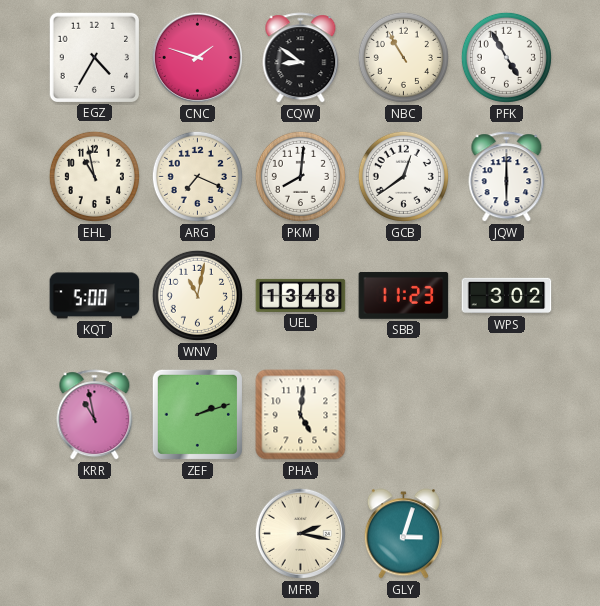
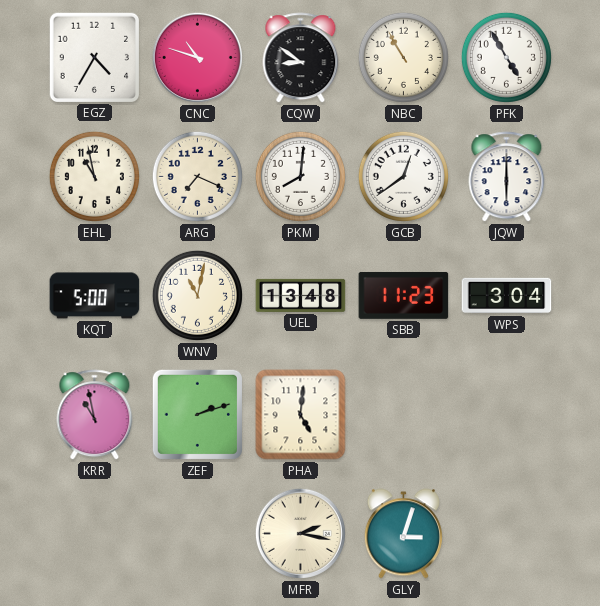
CNC: 1:48 -> 10:48
WPS: 3:02 -> 3:04
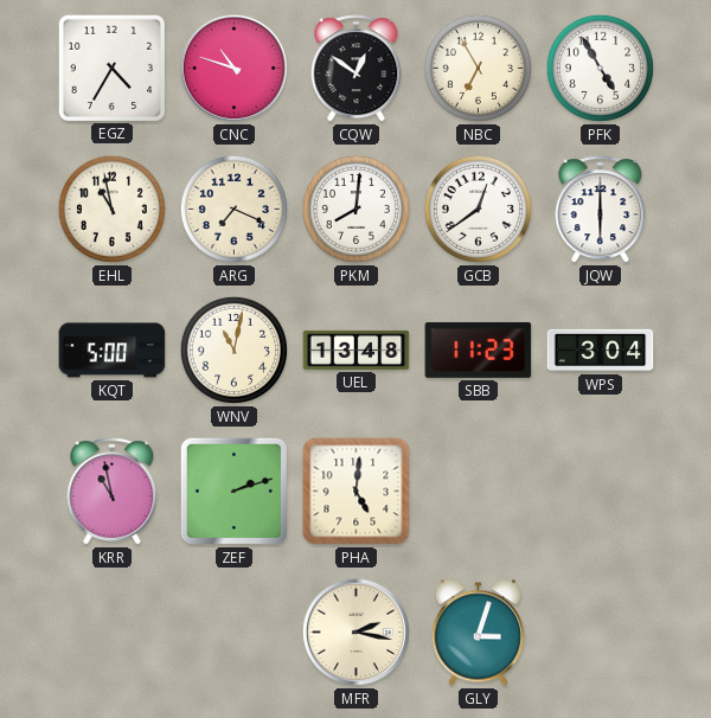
CQW: 8:51 -> 12:51
NBC: 10:55 -> 6:55
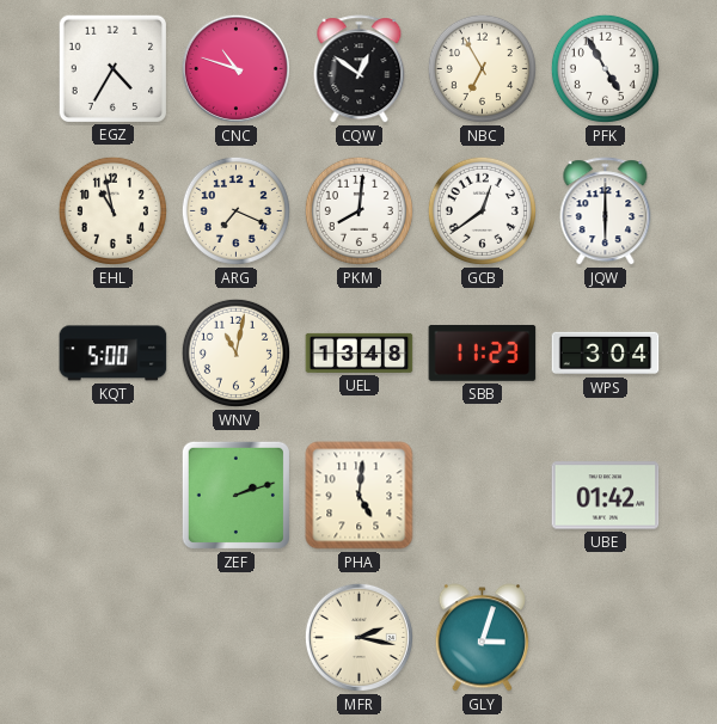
KRR: 10:58 -> none
UBE: none -> 01:42
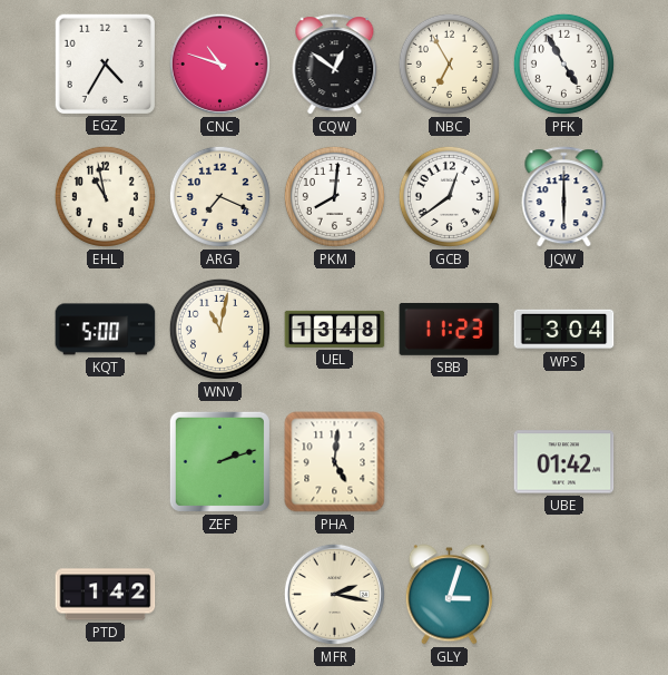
PTD: none -> 1:42
